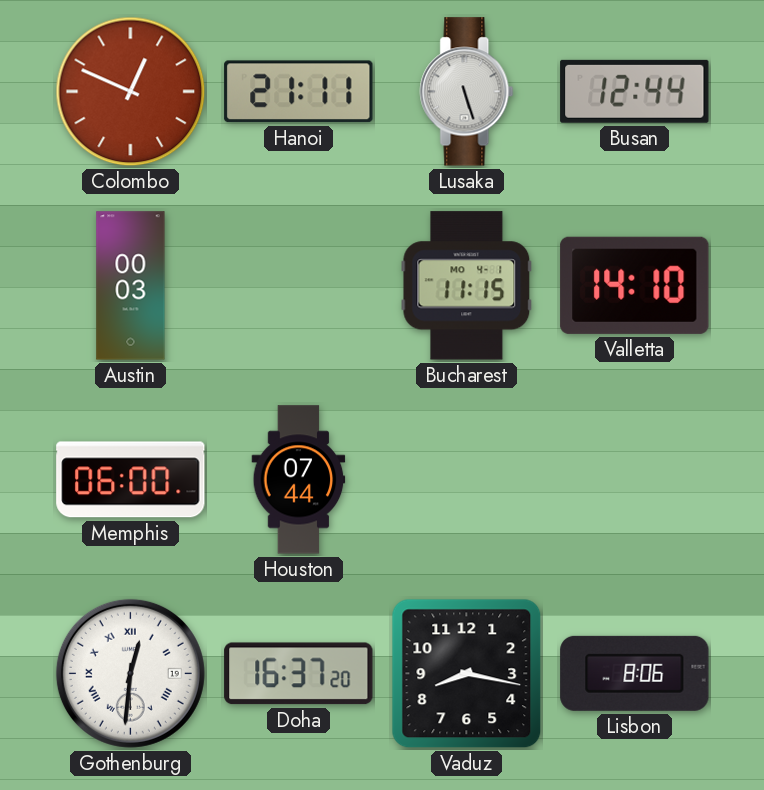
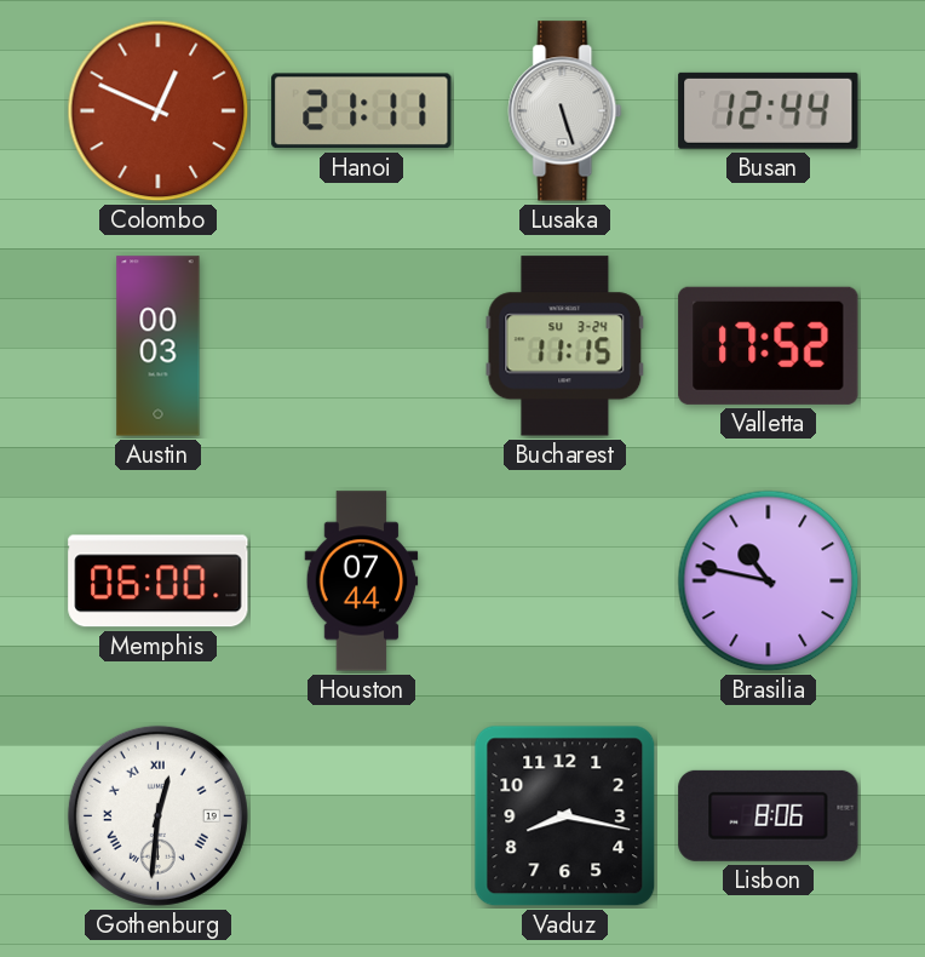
Bucharest date: MO 4-1 -> SU 3-24
Valletta: 14:10 -> 17:52
Brasilia: none -> 10:47
Doha: 16:37 -> none
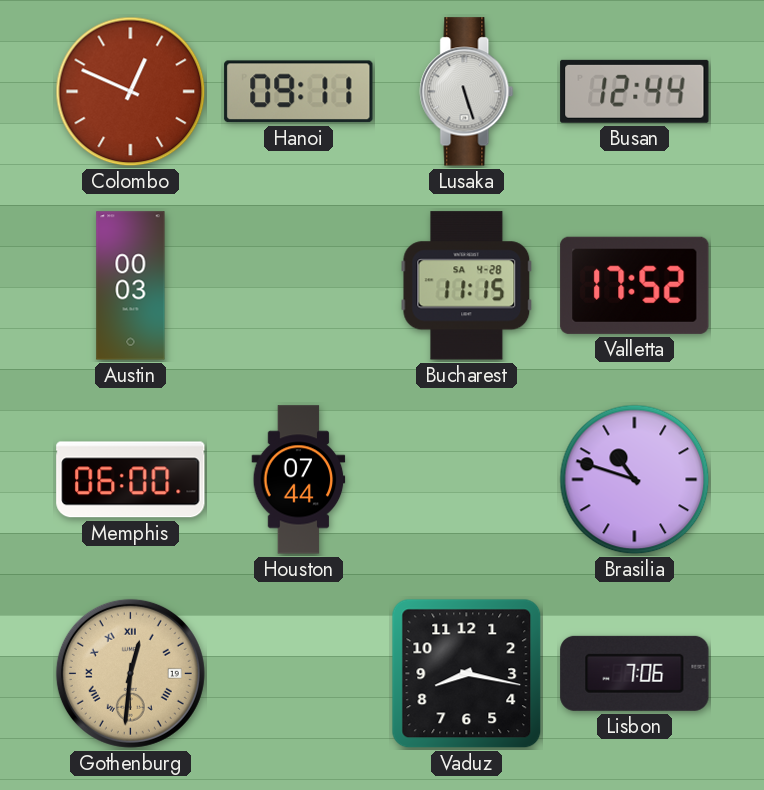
Hanoi: 21:11 -> 09:11
Bucharest date: SU 3-24 -> SA 4-28
Brasilia: 10:47 -> 10:48
Gothenburg dial: white -> champagne
Lisbon: 8:06 -> 7:06
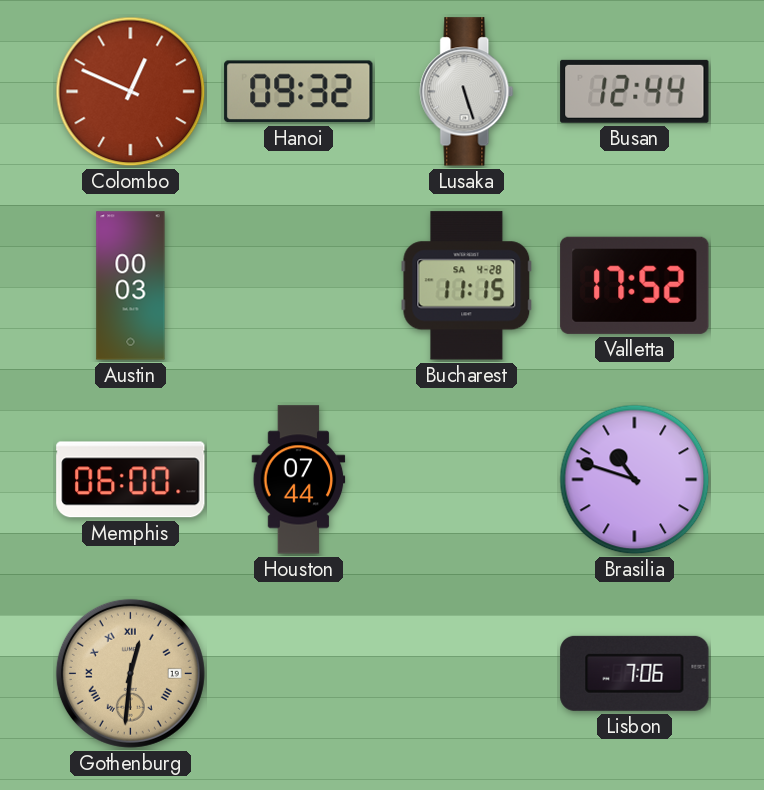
Hanoi: 09:11 -> 09:32
Vaduz: 8:17 -> none
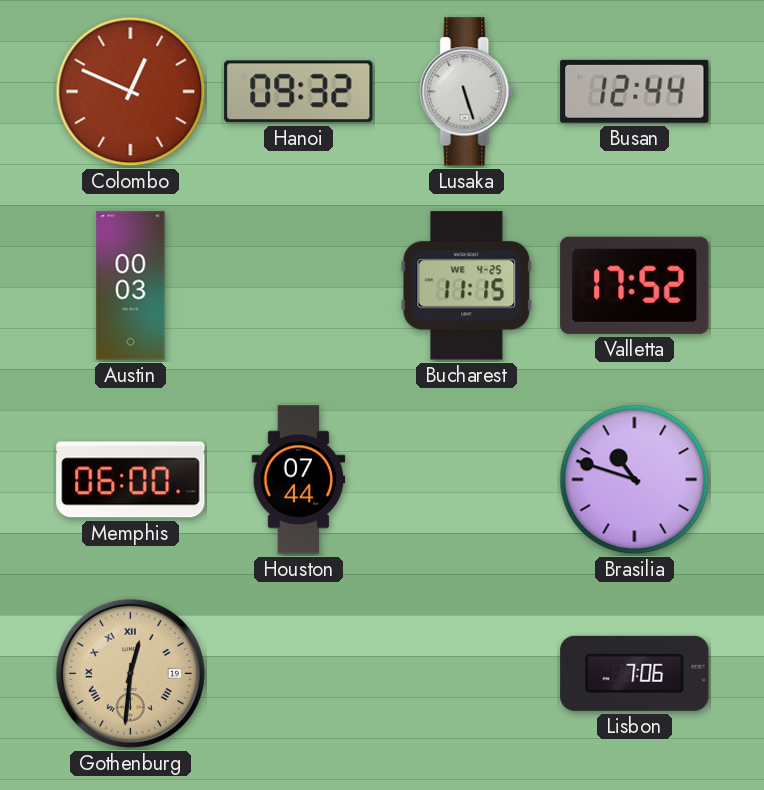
Bucharest date: SA 4-28 -> WE 4-25
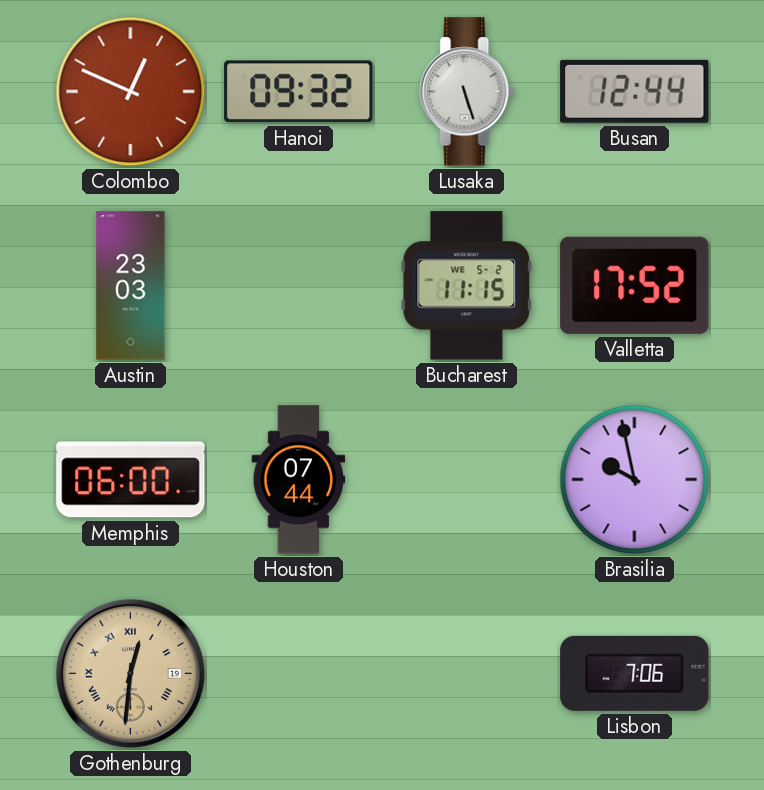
Austin: 00:03 -> 23:03
Bucharest date: WE 4-25 -> WE 5-2
Brasilia: 10:48 -> 9:58
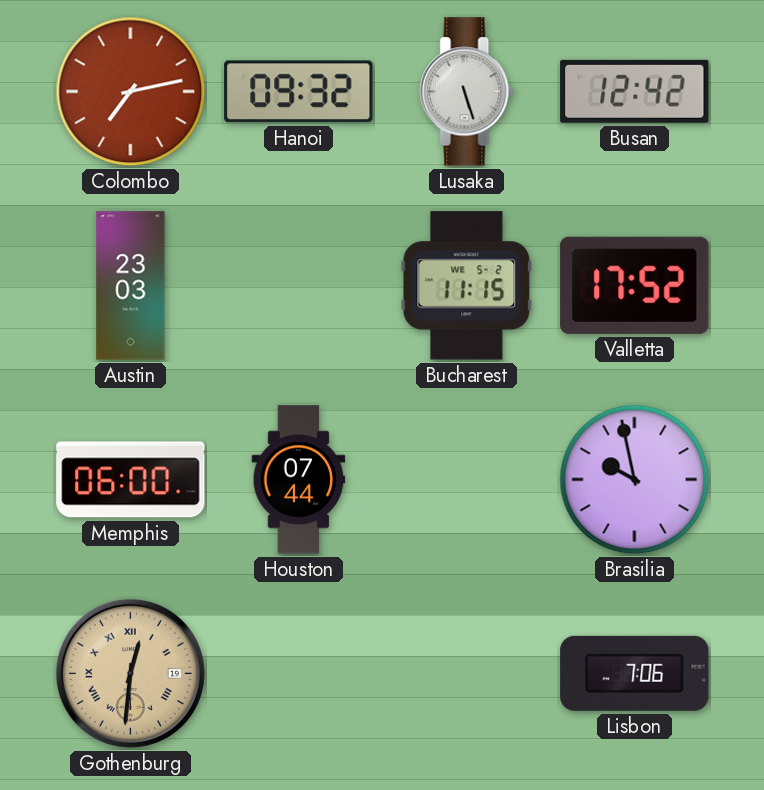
Colombo: 12:49 -> 7:13
Busan: 12:44 -> 12:42
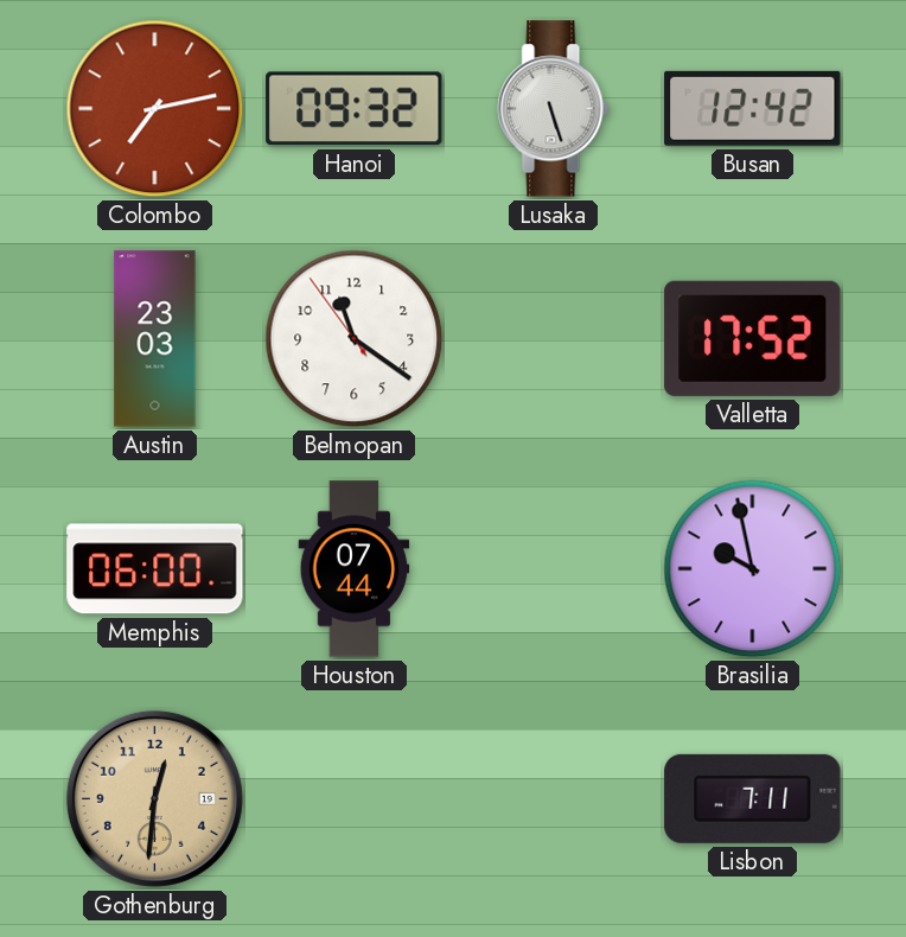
Belmopan: none -> 11:20
Bucharest: 11:15 -> none
Gothenburg numerals: Roman -> Arabic
Lisbon: 7:06 -> 7:11
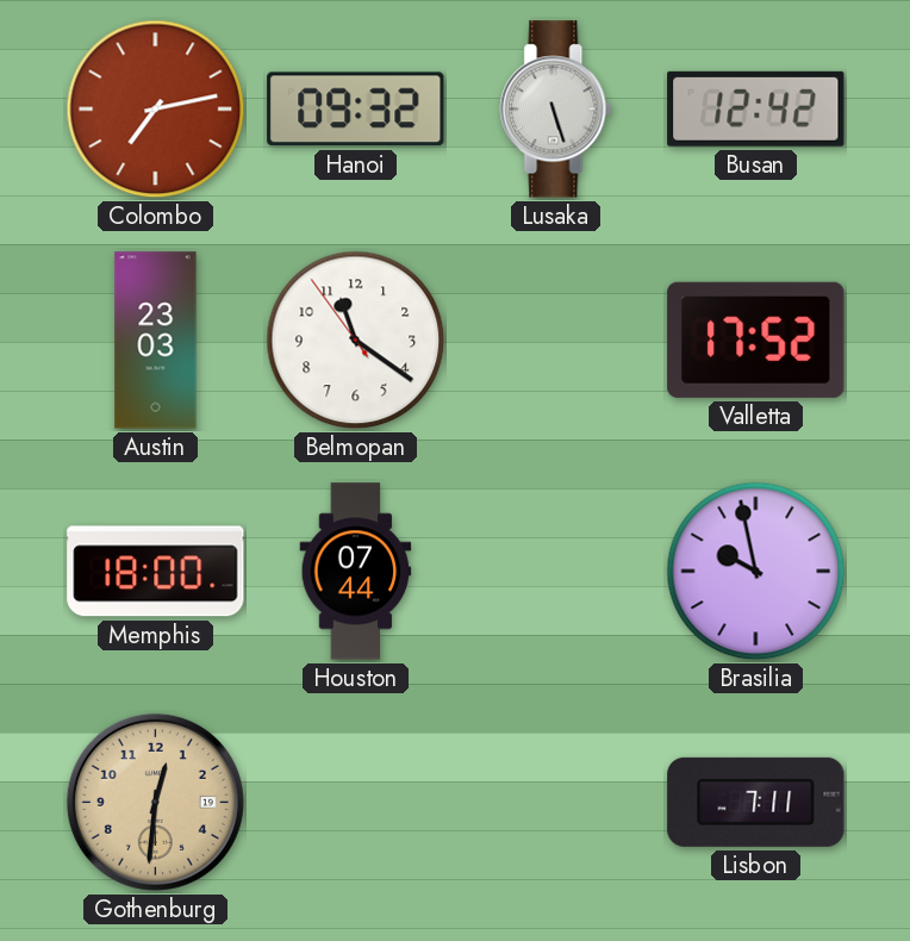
Memphis: 06:00 -> 18:00
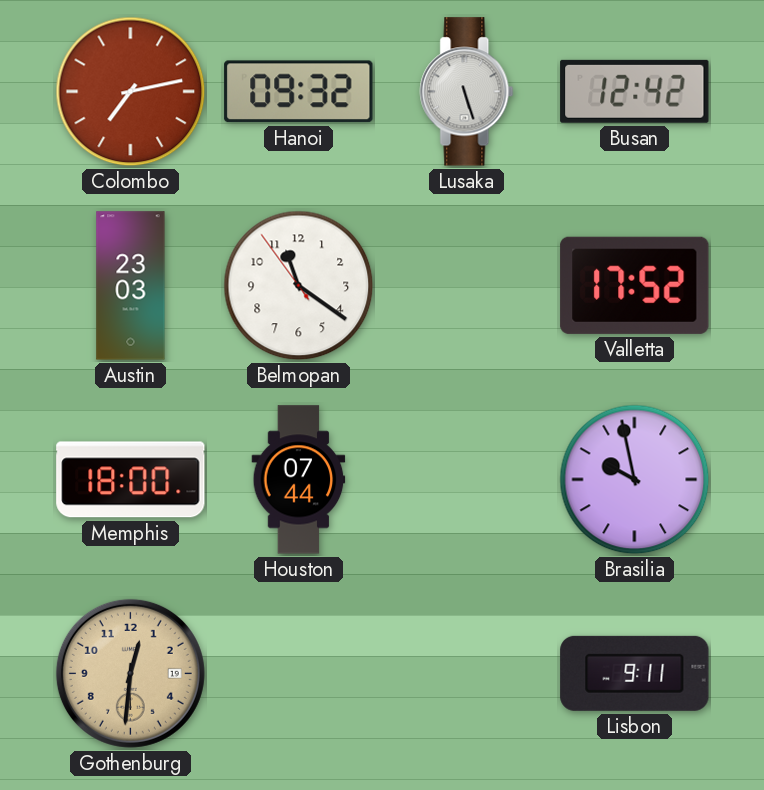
Lisbon: 7:11 -> 9:11
